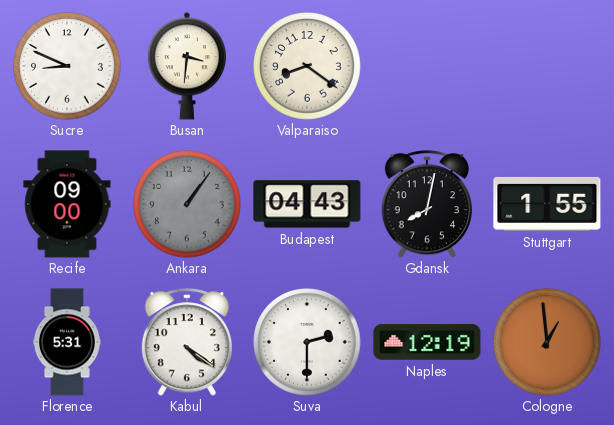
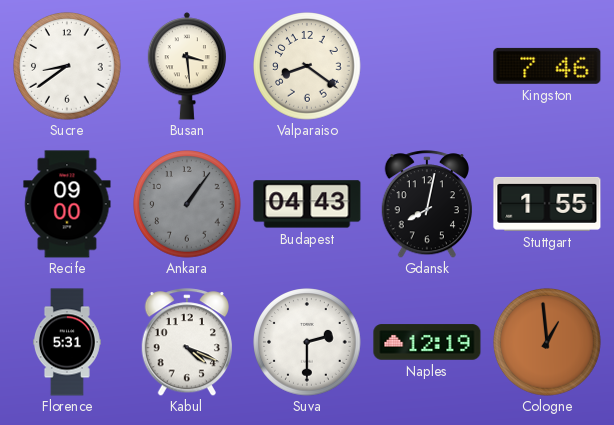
Sucre: 8:49 -> 8:39
Busan: 3:31 -> 3:29
Kingston: none -> 7:46
Kabul: 4:21 -> 4:19
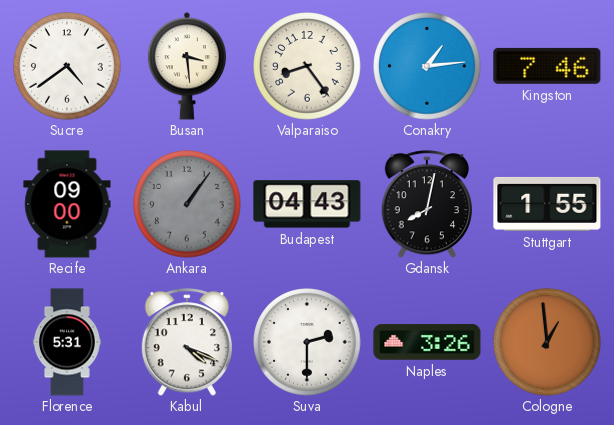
Sucre: 8:39 -> 4:39
Valparaiso: 8:21 -> 8:24
Conakry: none -> 1:14
Naples: 12:19 -> 3:26
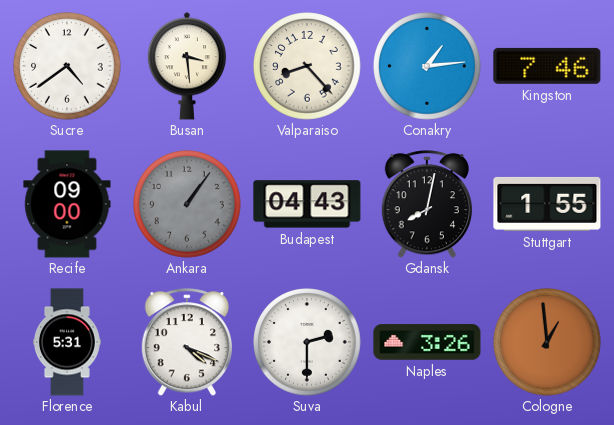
Valparaiso: 8:24 -> 8:23
